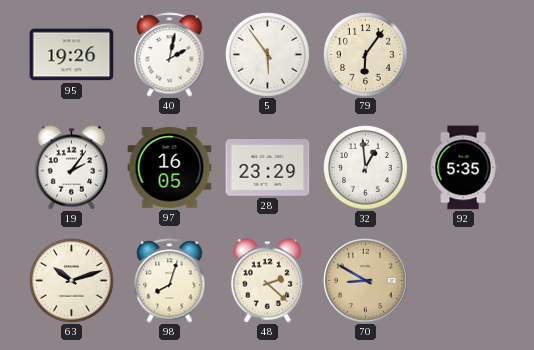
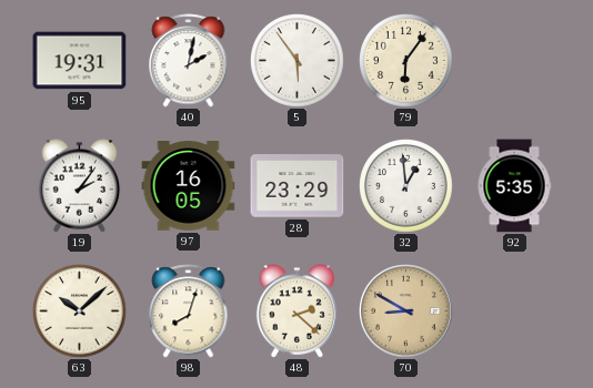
95: 19:26 -> 19:31
63: 10:12 -> 10:08
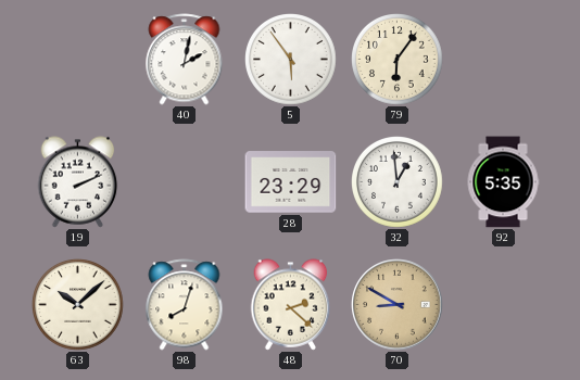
95: 19:31 -> none
19: 2:06 -> 2:11
97: 16:05 -> none
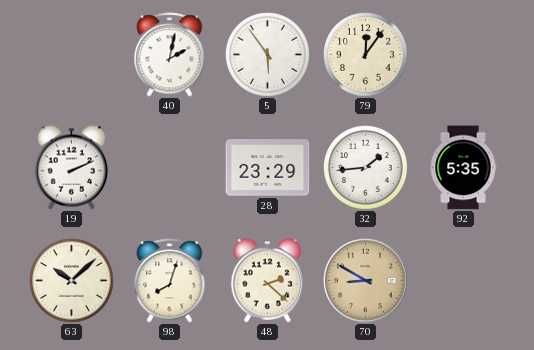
79: 6:06 -> 12:06
32: 12:59 -> 1:44
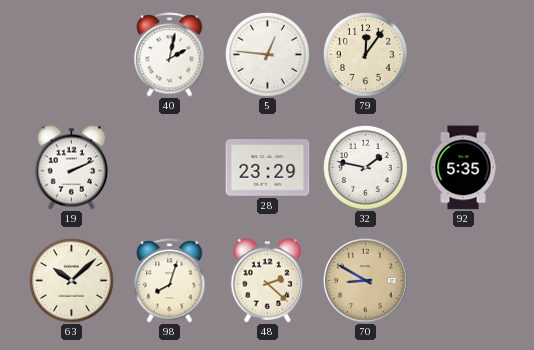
5: 5:54 -> 12:46
32: 1:44 -> 1:47
